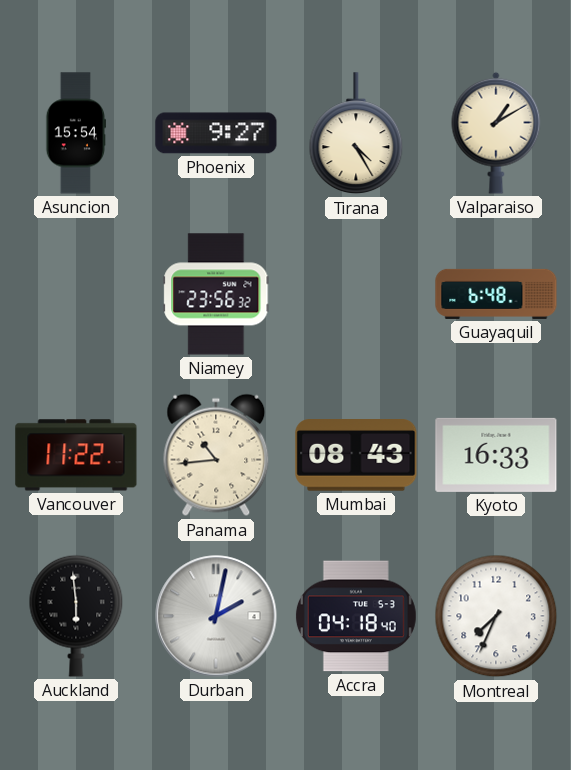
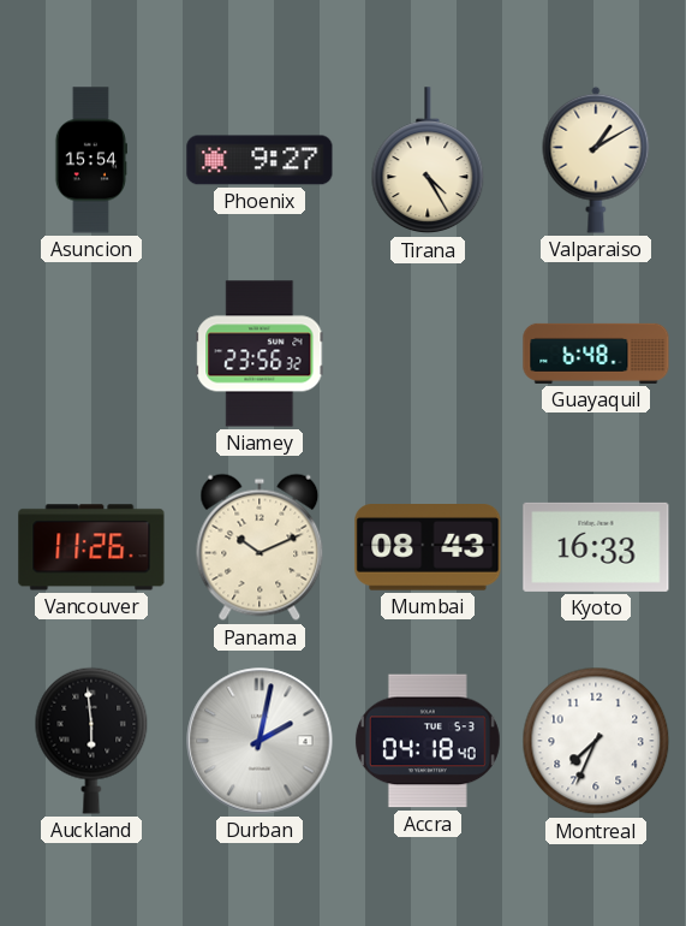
Vancouver: 11:22 -> 11:26
Panama: 10:44 -> 10:11
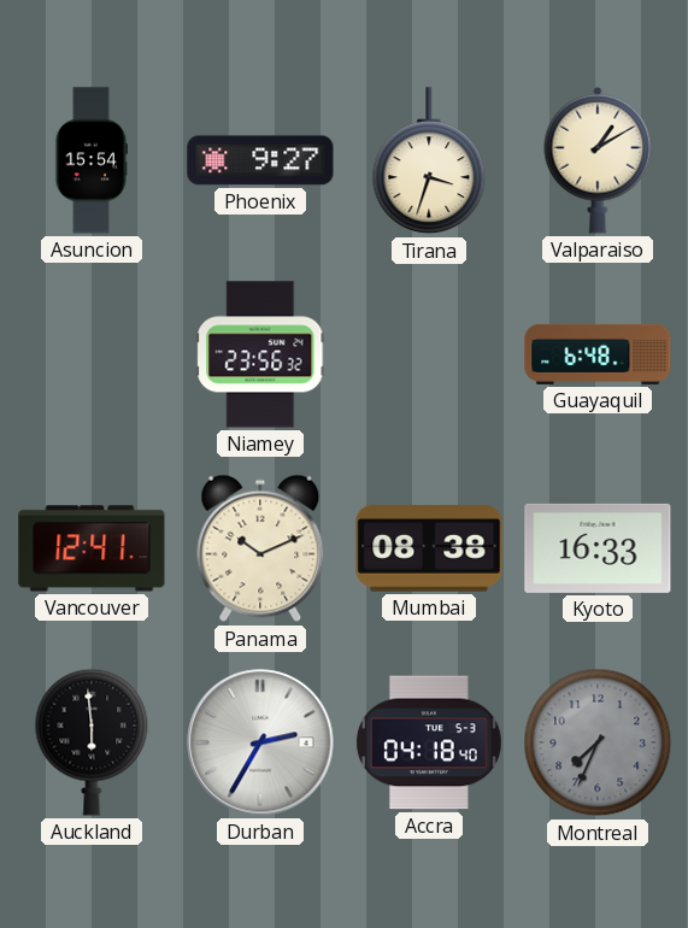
Tirana: 4:25 -> 3:33
Vancouver: 11:26 -> 12:41
Mumbai: 08:43 -> 08:38
Durban: 2:02 -> 2:35
Montreal dial: white -> grey
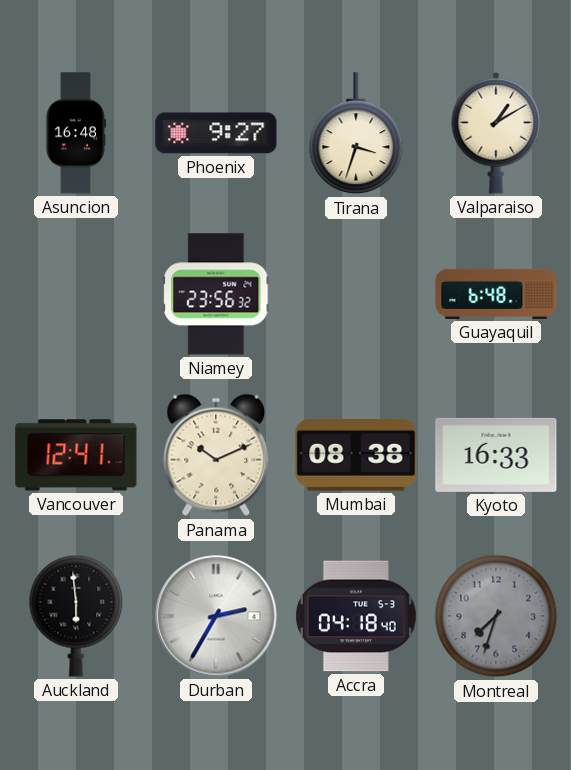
Asuncion: 15:54 -> 16:48
Montreal: 7:34 -> 7:33
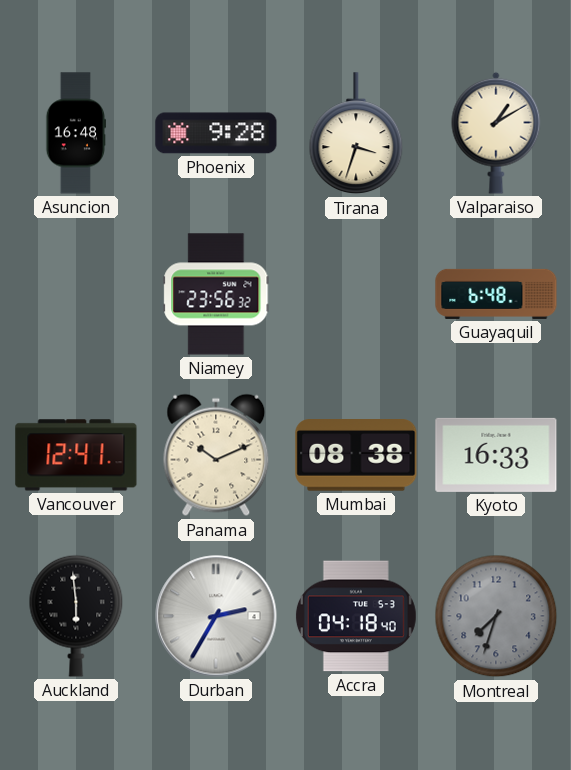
Phoenix: 9:27 -> 9:28
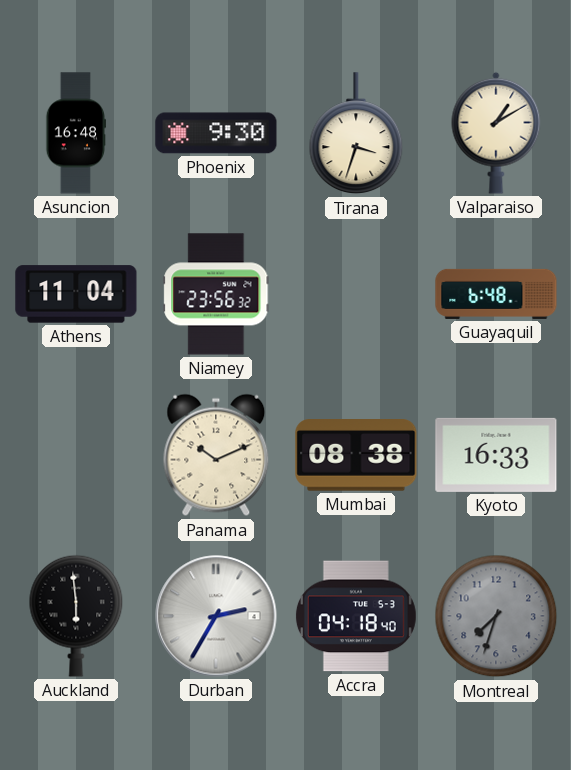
Phoenix: 9:28 -> 9:30
Athens: none -> 11:04
Vancouver: 12:41 -> none
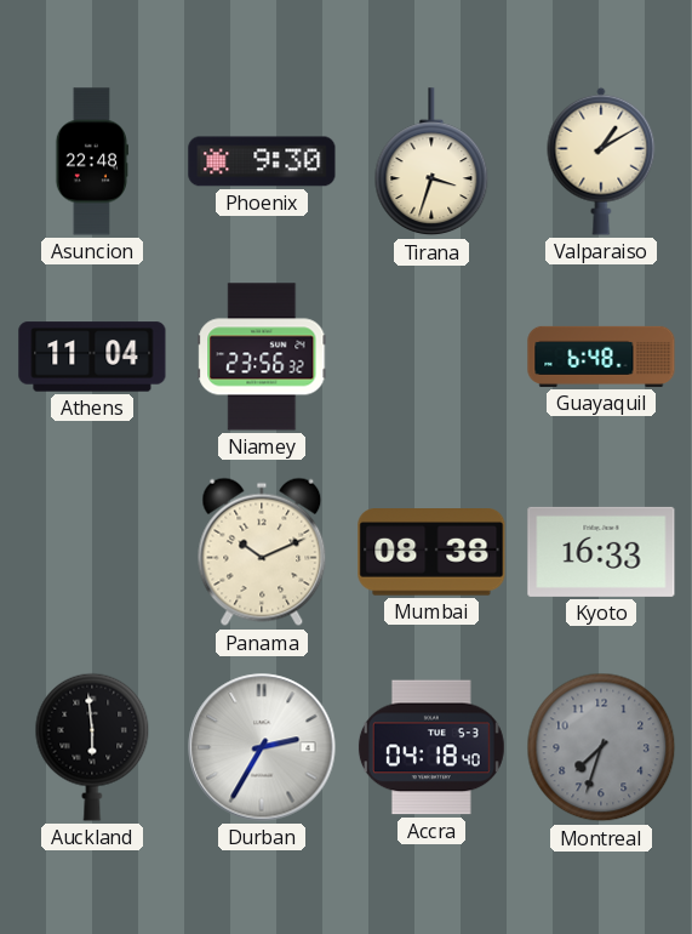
Asuncion: 16:48 -> 22:48
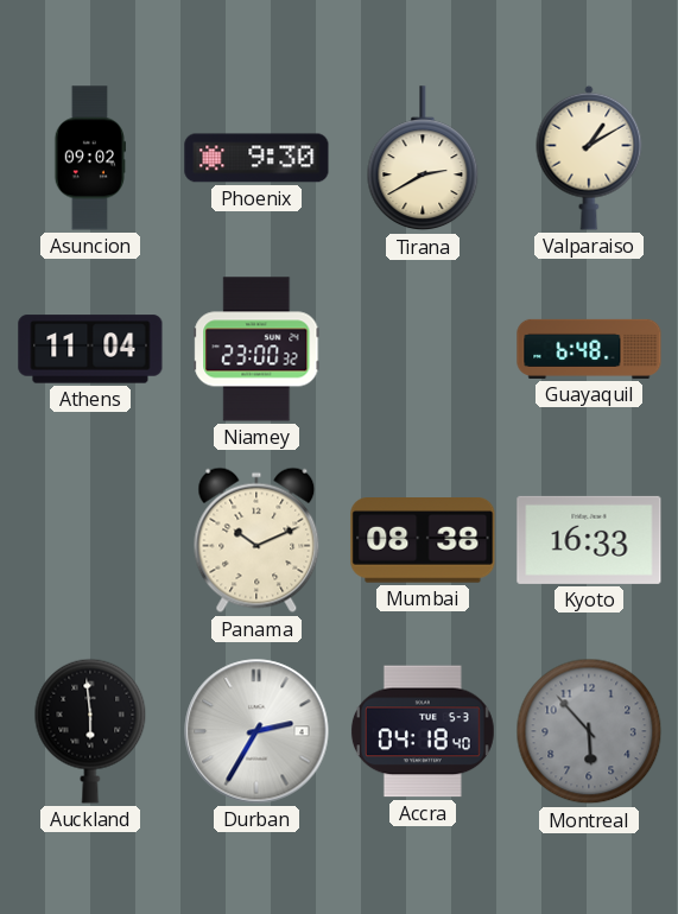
Asuncion: 22:48 -> 09:02
Tirana: 3:33 -> 2:40
Niamey: 23:56 -> 23:00
Montreal: 7:33 -> 5:53
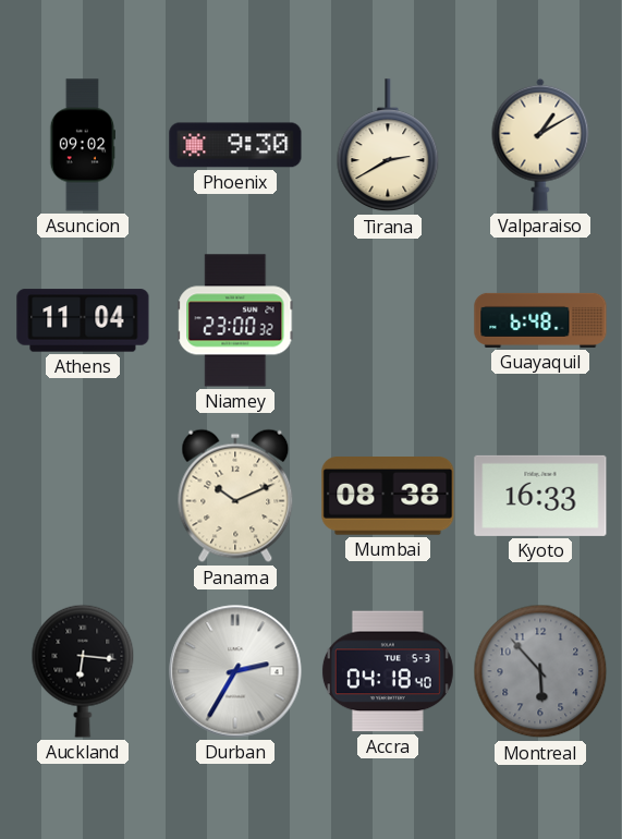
Auckland: 5:59 -> 6:16
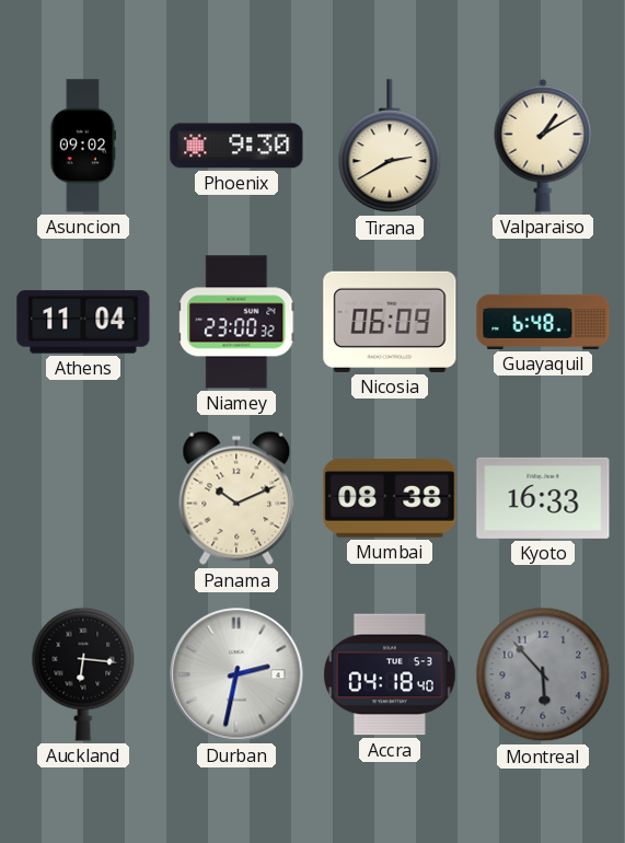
Nicosia: none -> 06:09
Durban: 2:35 -> 2:32
